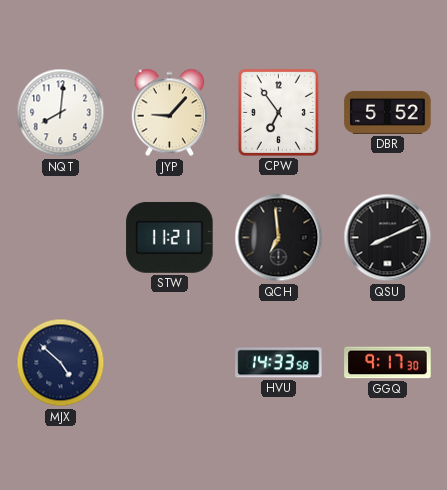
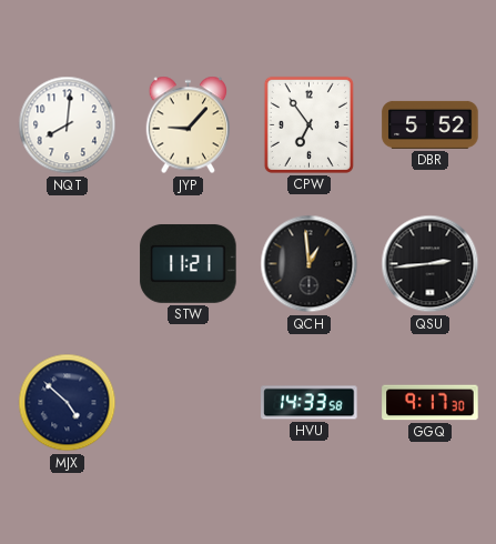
QCH: 6:59 -> 12:59
QSU: 8:11 -> 2:44
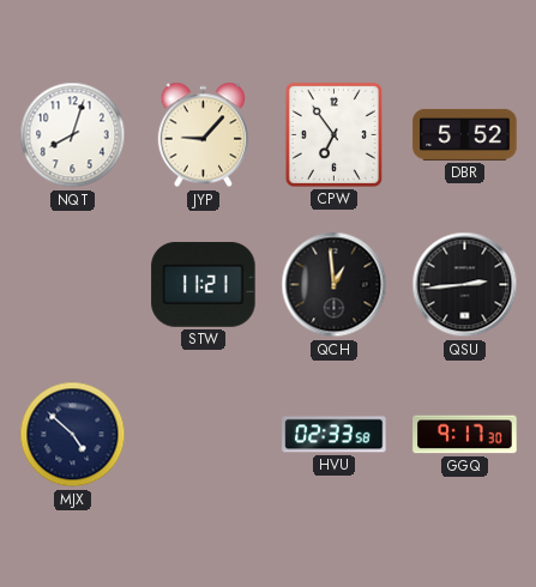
NQT: 8:01 -> 8:03
HVU: 14:33 -> 02:33
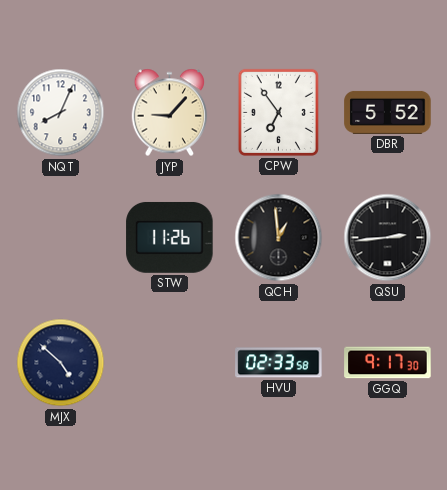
NQT: 8:03 -> 8:04
STW: 11:21 -> 11:26
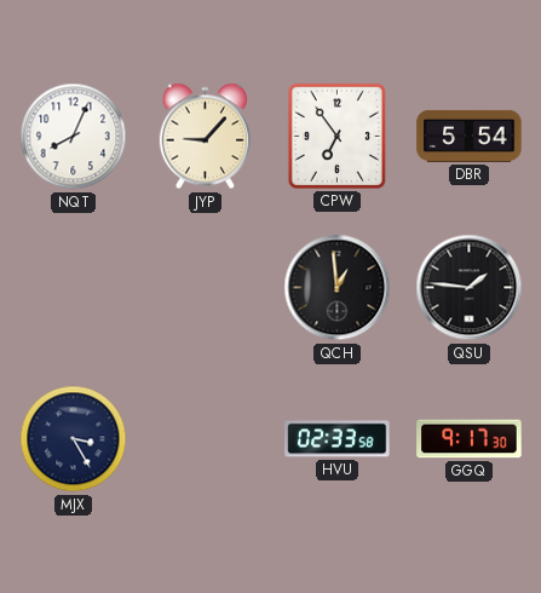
DBR: 5:52 -> 5:54
STW: 11:26 -> none
QSU: 2:44 -> 1:46
MJX: 4:52 -> 3:25
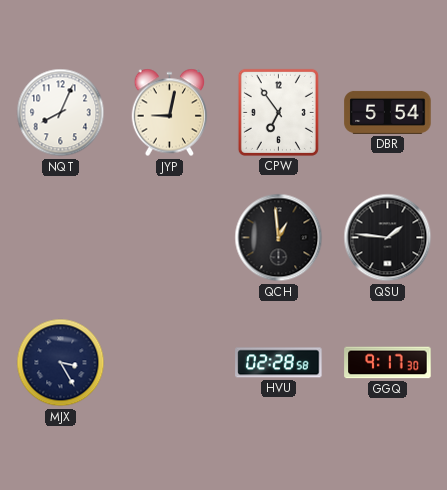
JYP: 9:07 -> 9:02
HVU: 02:33 -> 02:28
